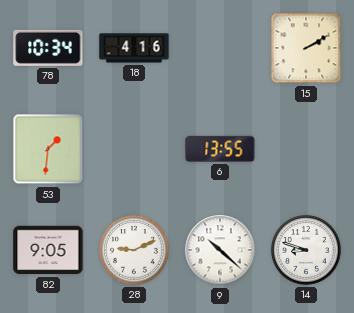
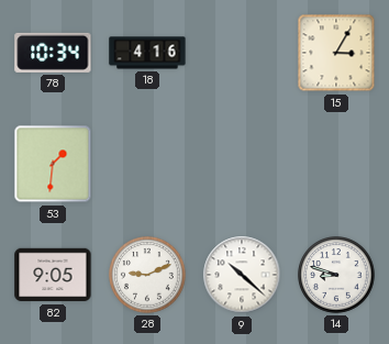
15: 2:10 -> 3:05
6: 13:55 -> none
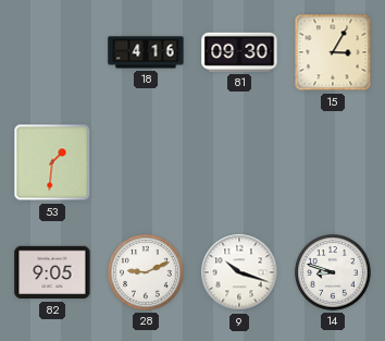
78: 10:34 -> none
81: none -> 09:30
9: 10:22 -> 10:18
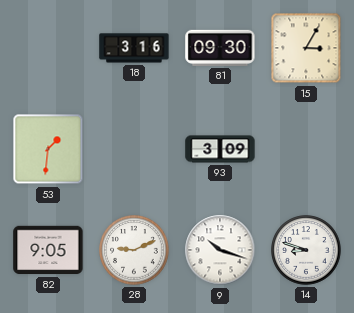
18: 4:16 -> 3:16
93: none -> 3:09
